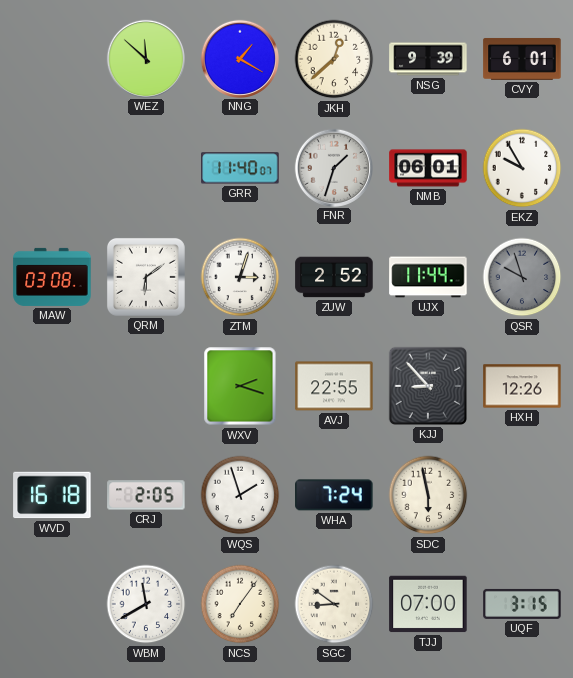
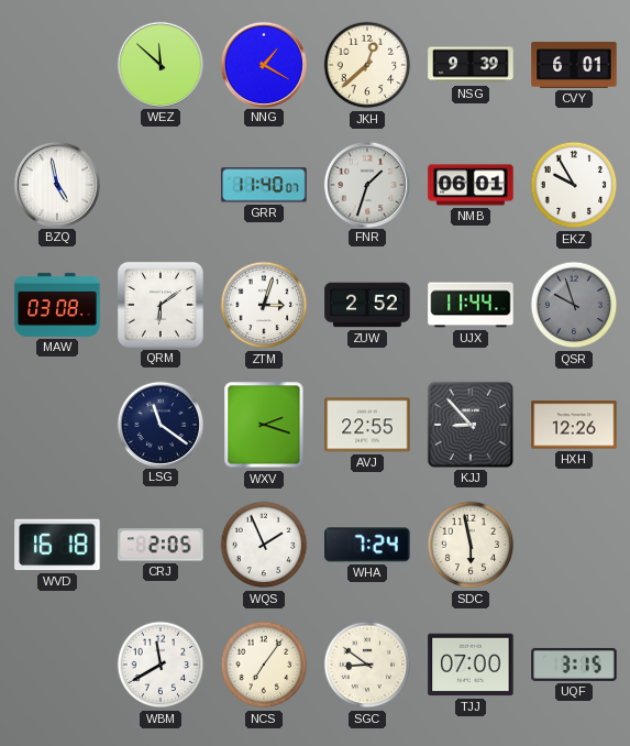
BZQ: none -> 4:58
LSG: none -> 11:21
WQS: 1:57 -> 1:56
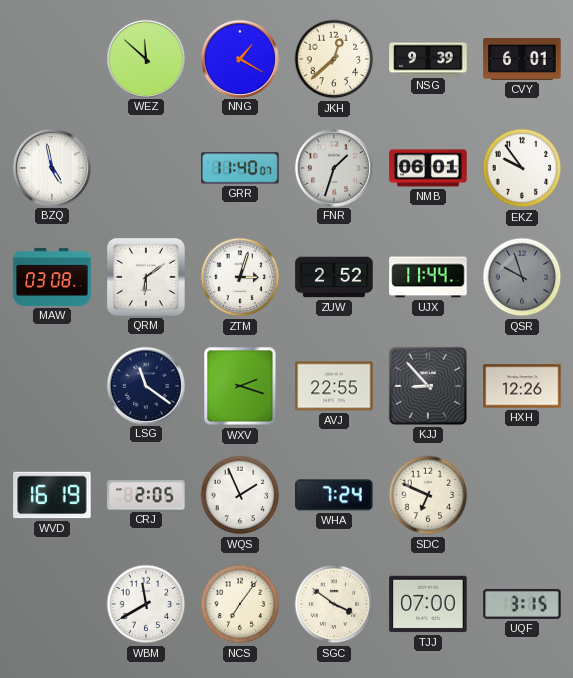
EKZ: 9:55 -> 9:54
WVD: 16:18 -> 16:19
SDC: 5:58 -> 6:49
SGC: 8:51 -> 3:51
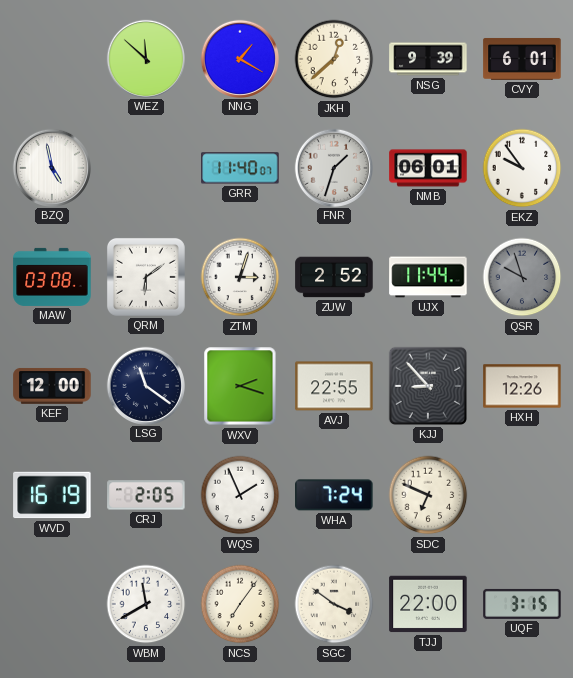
KEF: none -> 12:00
TJJ: 07:00 -> 22:00
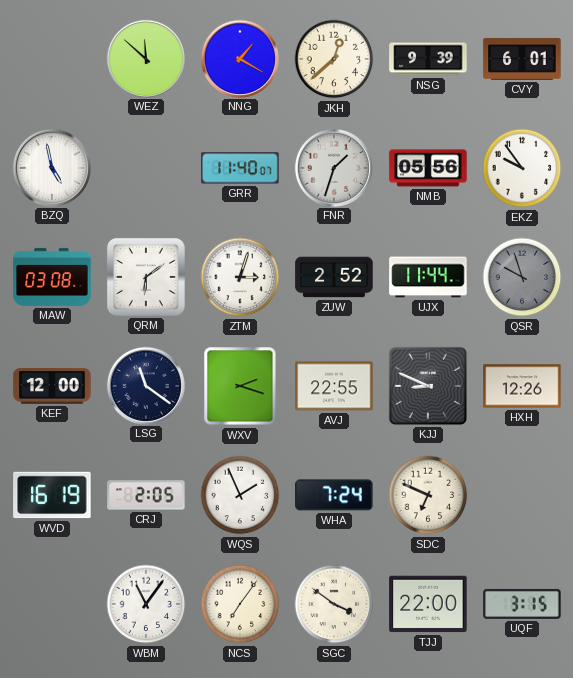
NMB: 06:01 -> 05:56
KJJ: 8:53 -> 8:49
WBM: 11:40 -> 11:06
